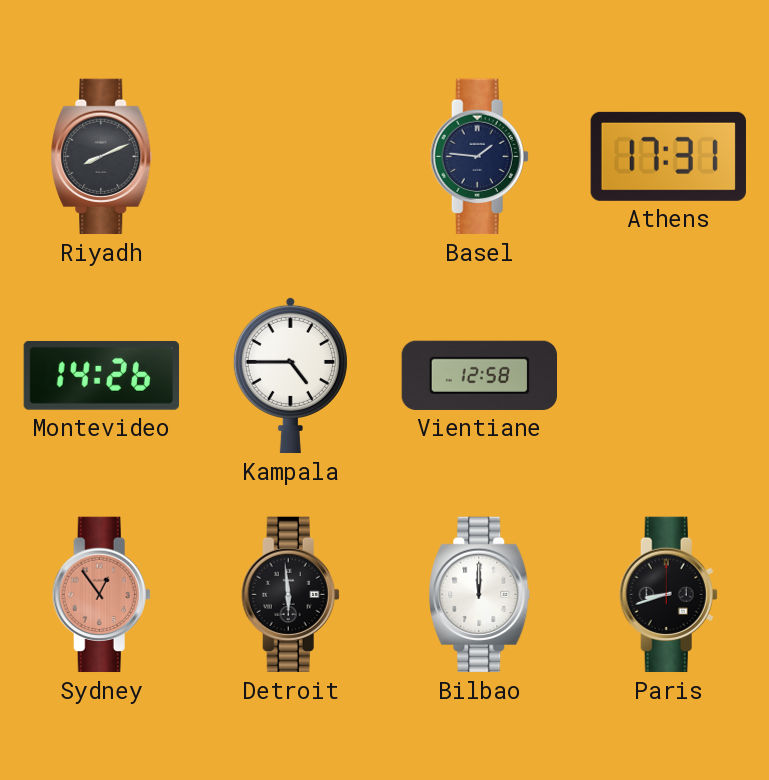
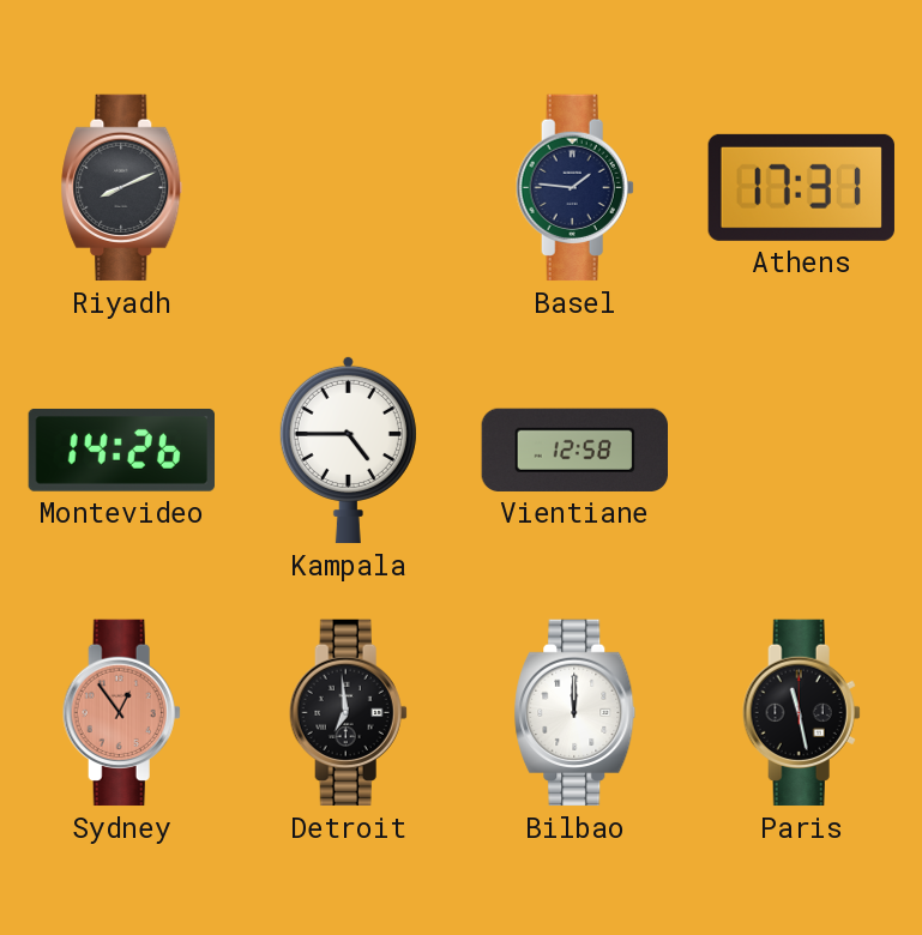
Detroit: 5:59 -> 6:59
Paris: 8:42 -> 11:28
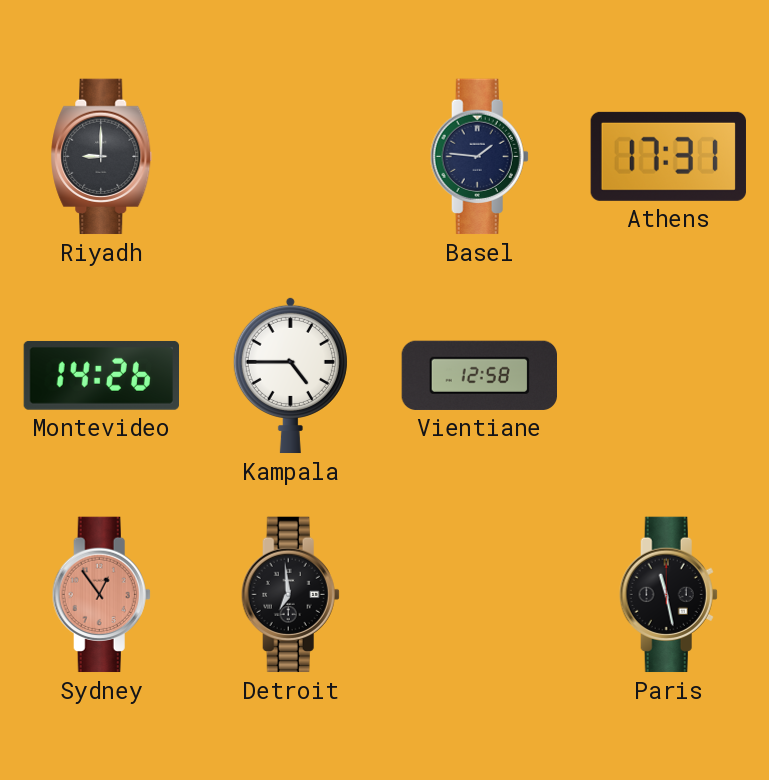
Riyadh: 8:11 -> 9:00
Bilbao: 12:00 -> none
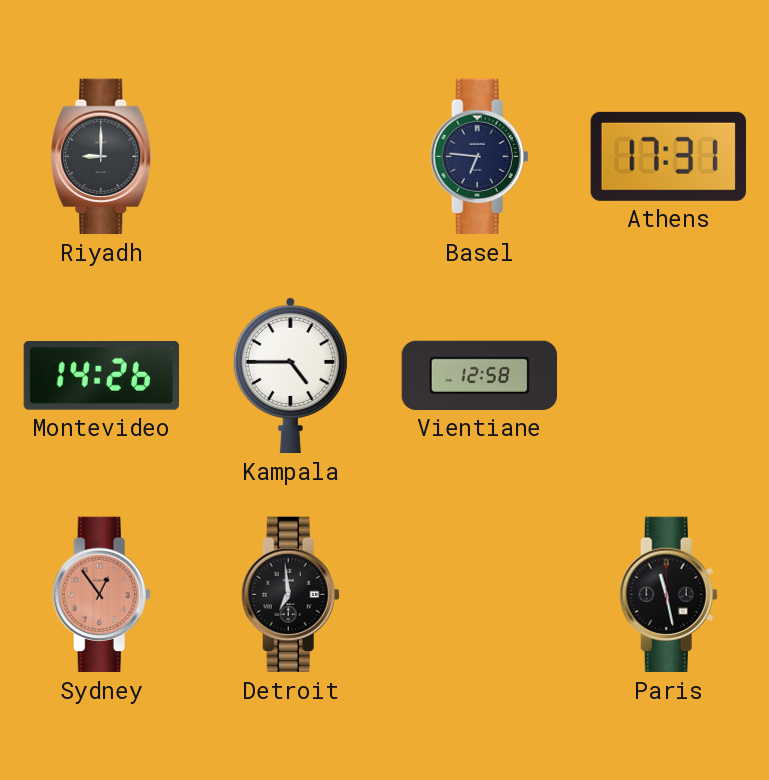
Basel: 1:46 -> 6:46
